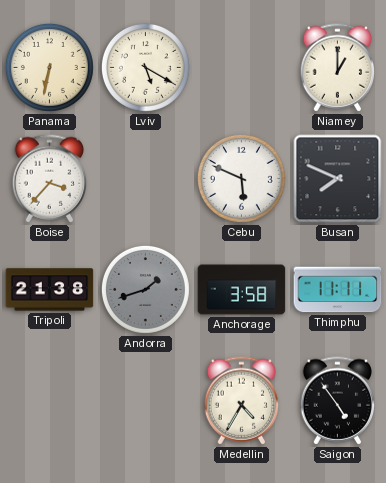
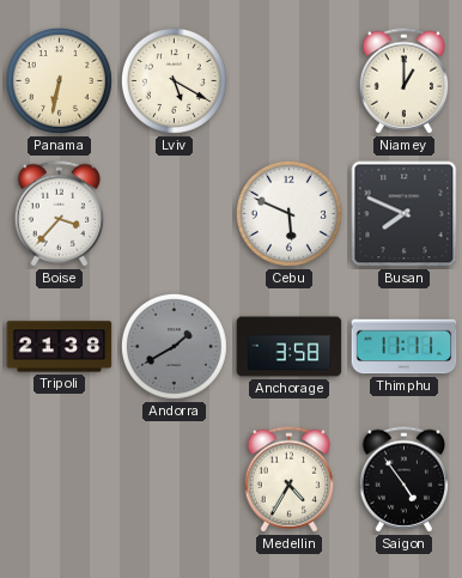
Andorra: 1:42 -> 1:40
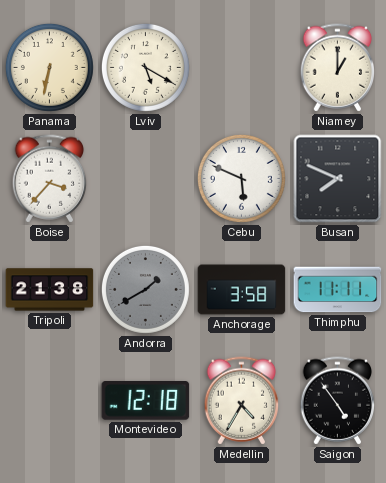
Montevideo: none -> 12:18
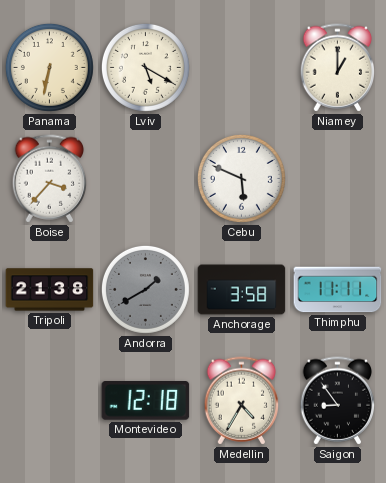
Busan: 7:49 -> none
Saigon: 4:54 -> 8:54
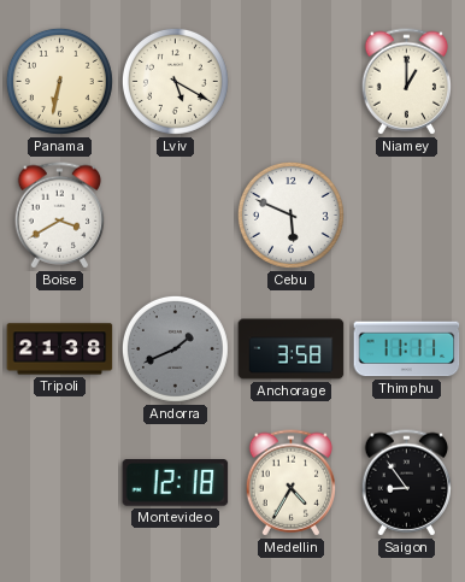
Boise: 3:37 -> 3:40
Andorra: 1:40 -> 1:41
